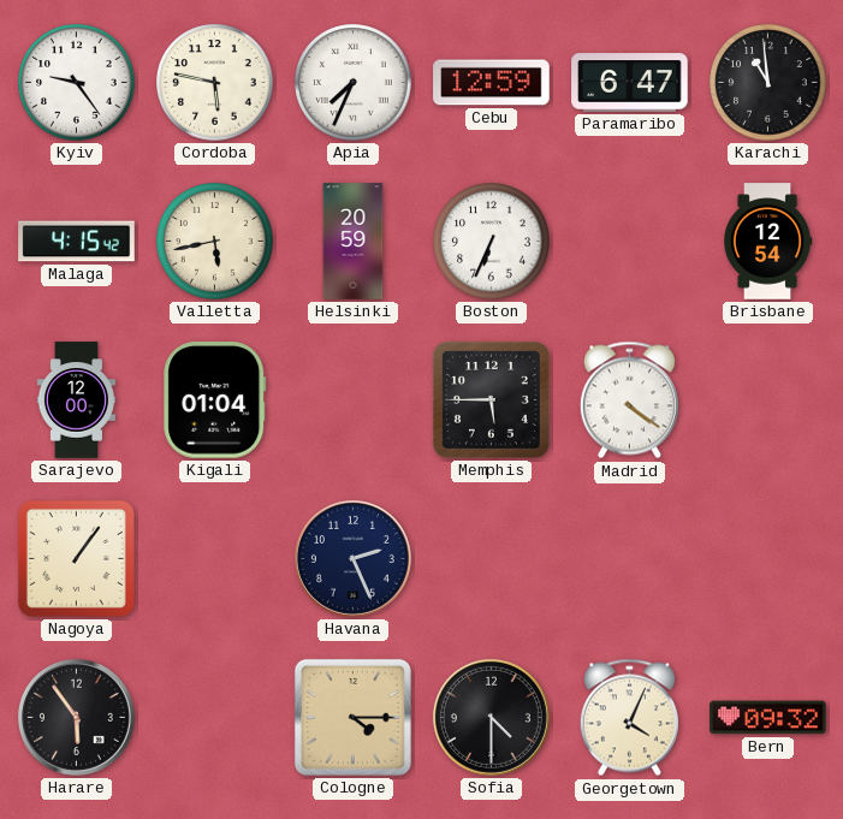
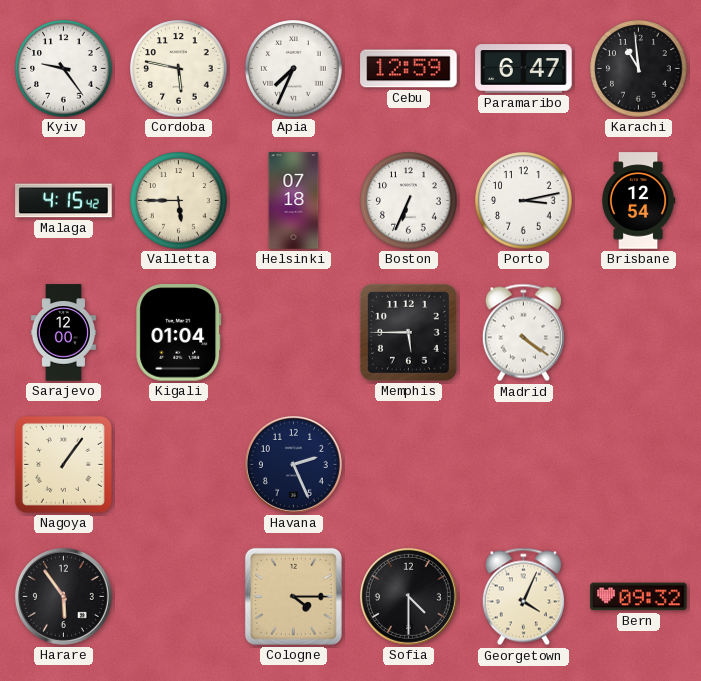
Valletta: 5:43 -> 5:45
Helsinki: 20:59 -> 07:18
Porto: none -> 3:13
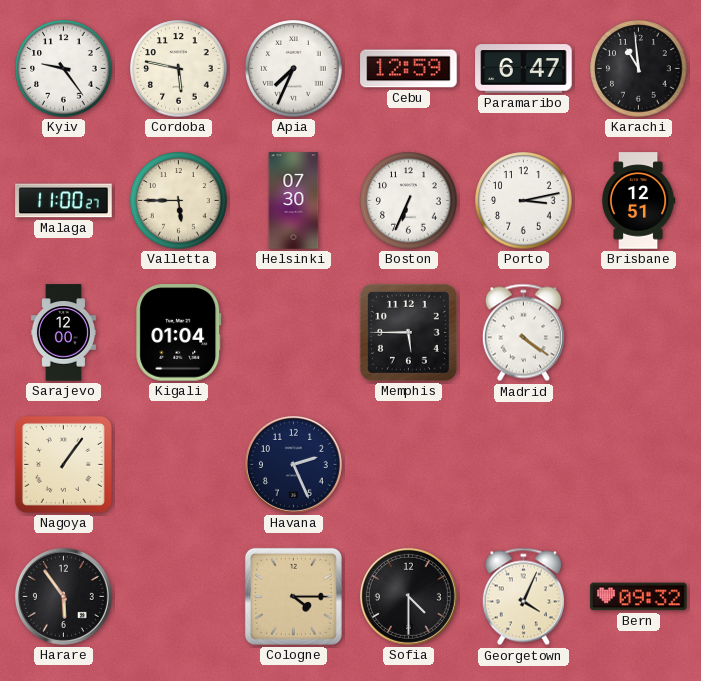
Malaga: 4:15 -> 11:00
Helsinki: 07:18 -> 07:30
Brisbane: 12:54 -> 12:51
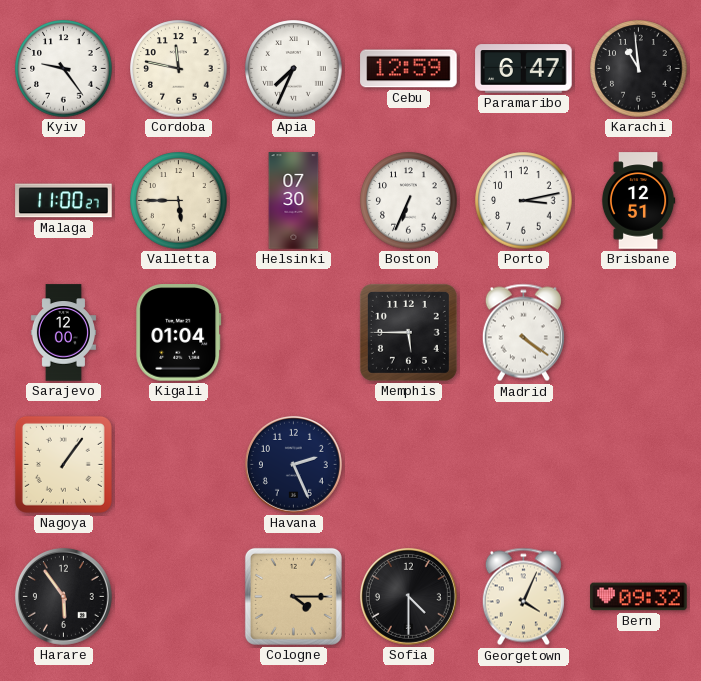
Cordoba: 5:47 -> 11:47
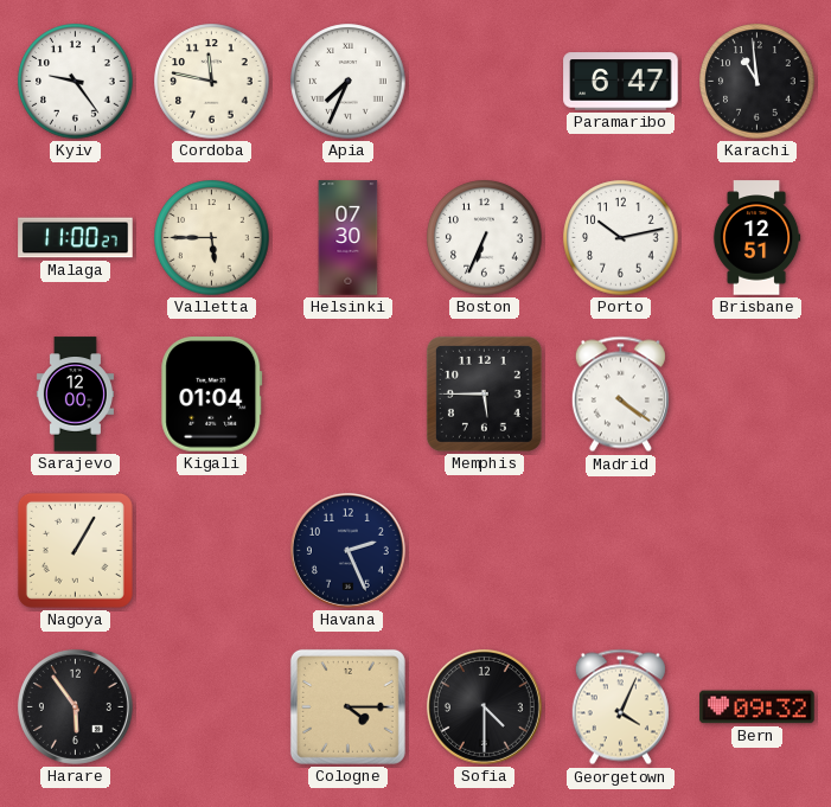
Cebu: 12:59 -> none
Porto: 3:13 -> 10:13
Nagoya: 1:06 -> 1:05
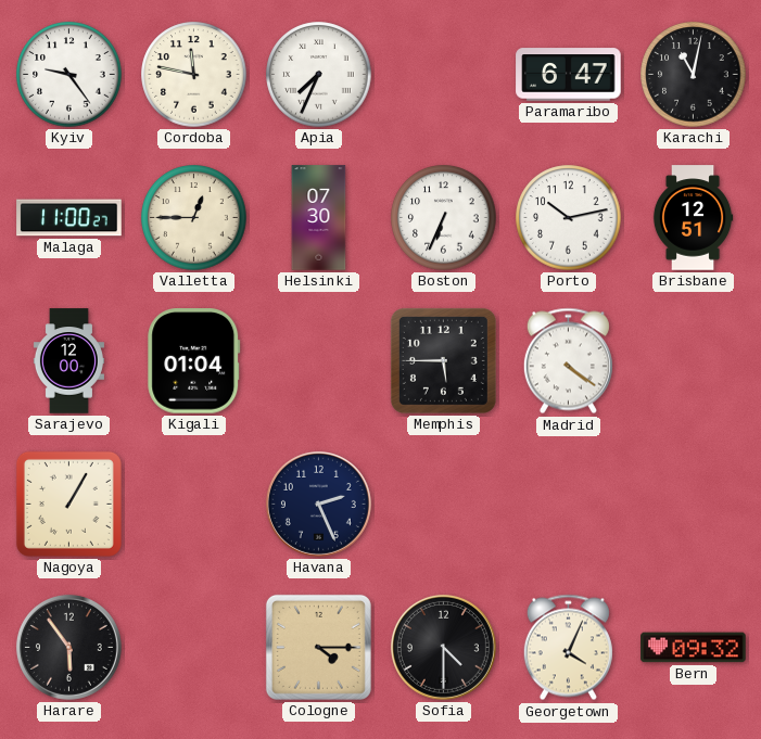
Karachi: 10:59 -> 11:02
Valletta: 5:45 -> 12:45
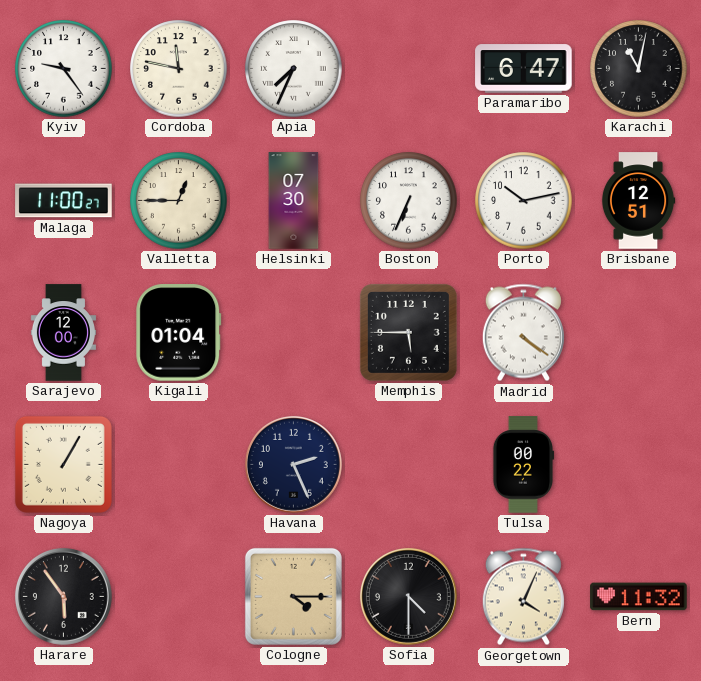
Tulsa: none -> 00:22
Bern: 09:32 -> 11:32
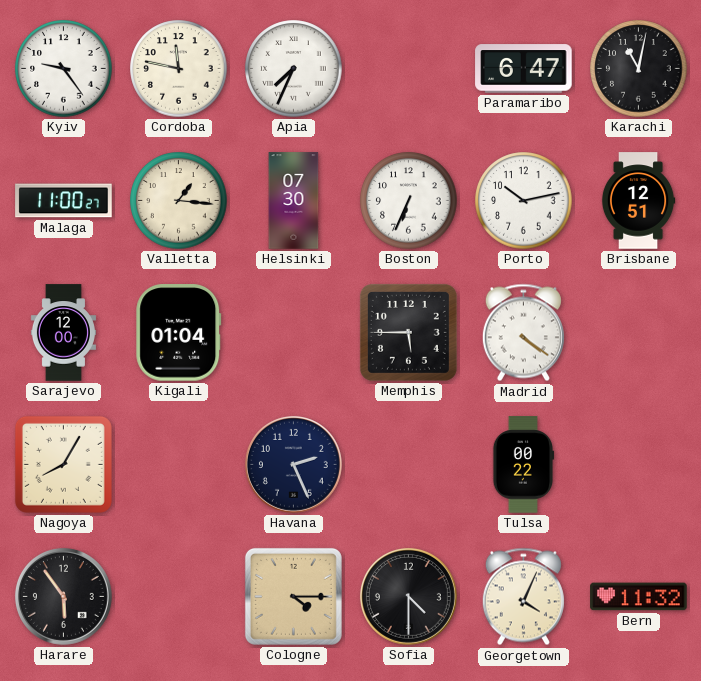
Valletta: 12:45 -> 1:16
Nagoya: 1:05 -> 8:05
